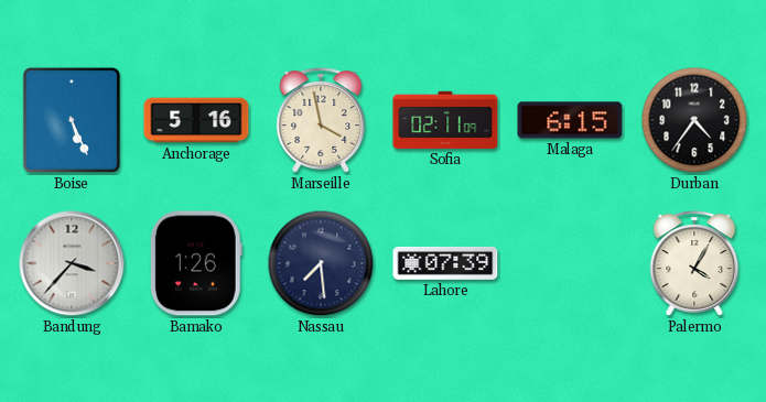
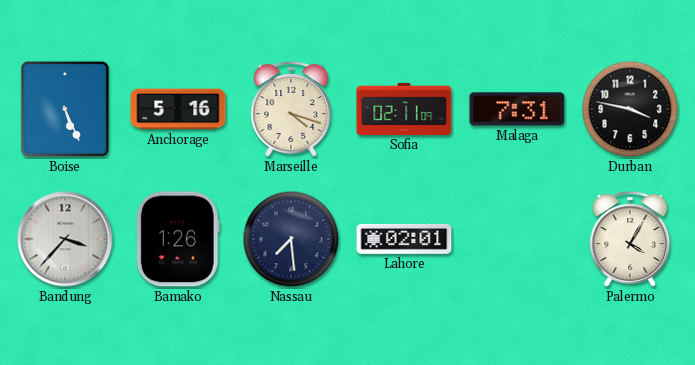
Marseille: 3:58 -> 4:18
Malaga: 6:15 -> 7:31
Durban: 4:36 -> 3:47
Lahore: 07:39 -> 02:01
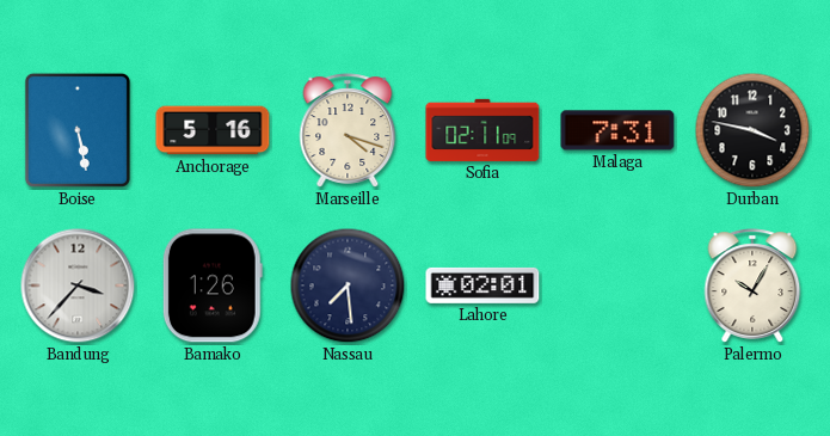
Boise: 5:26 -> 5:28
Palermo: 4:05 -> 10:05
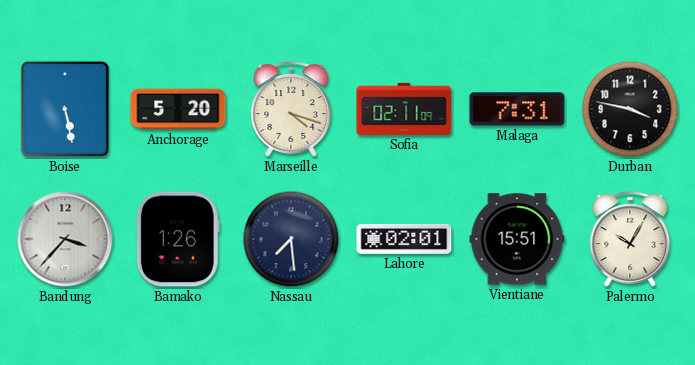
Anchorage: 5:16 -> 5:20
Vientiane: none -> 15:51
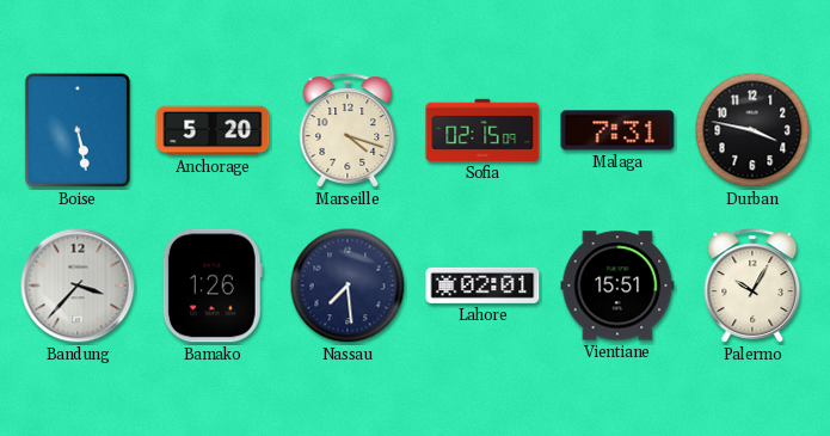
Sofia: 02:11 -> 02:15
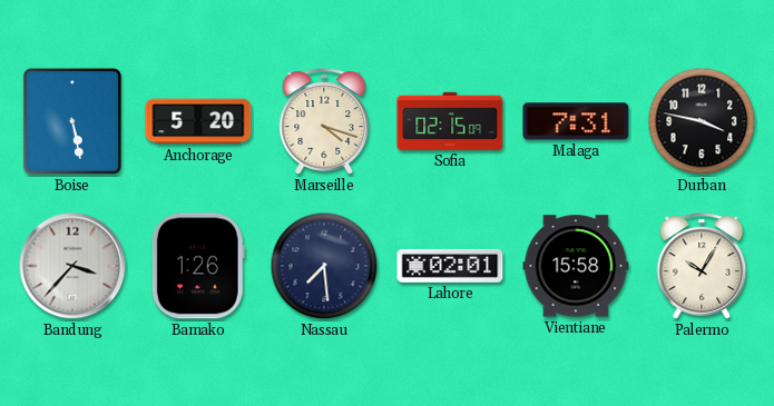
Vientiane: 15:51 -> 15:58
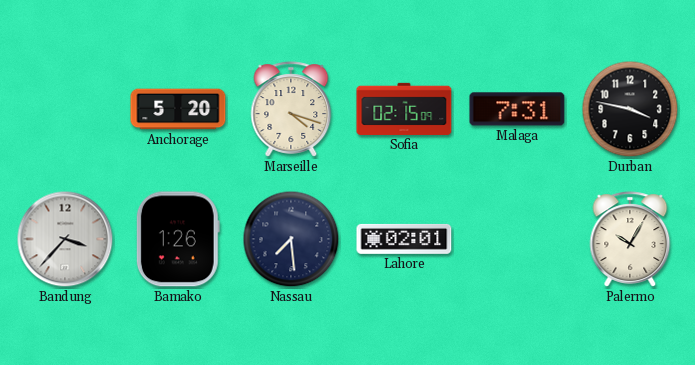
Boise: 5:28 -> none
Vientiane: 15:58 -> none
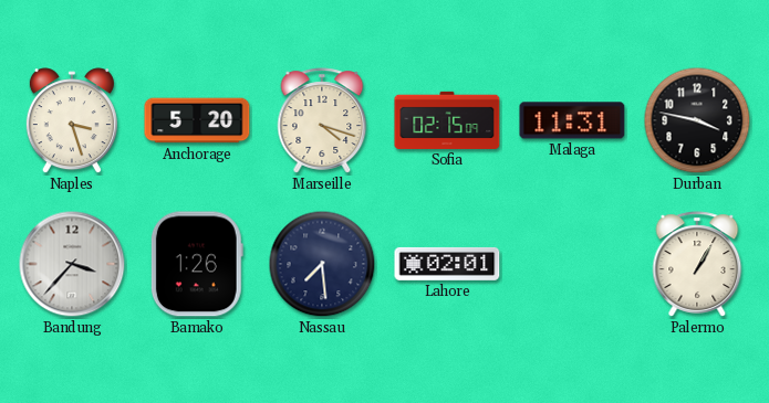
Naples: none -> 3:27
Malaga: 7:31 -> 11:31
Palermo: 10:05 -> 1:05
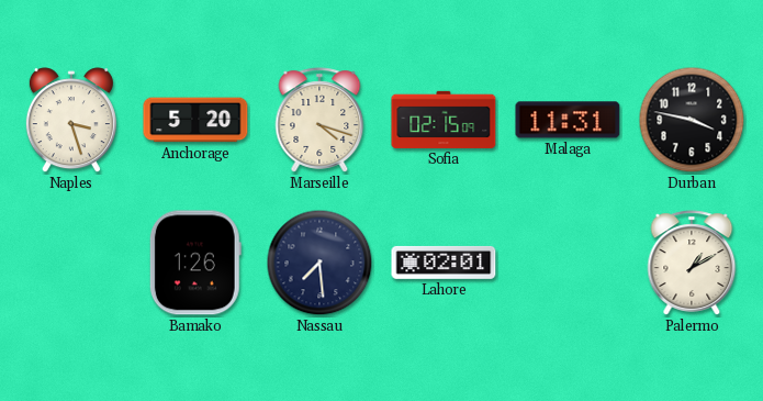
Bandung: 3:37 -> none
Palermo: 1:05 -> 1:10
